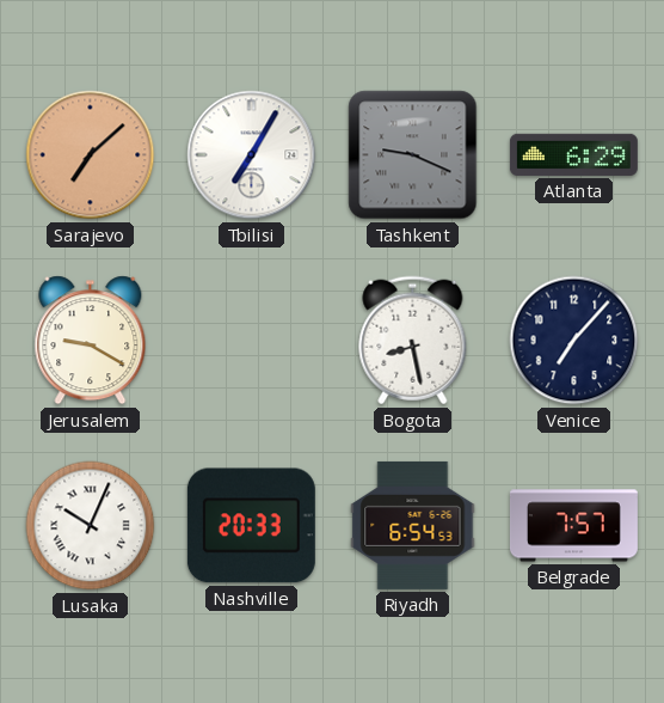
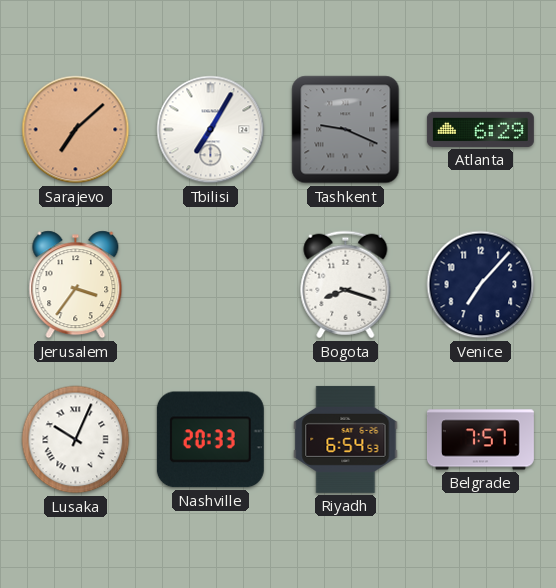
Jerusalem: 9:20 -> 3:36
Bogota: 8:28 -> 8:18
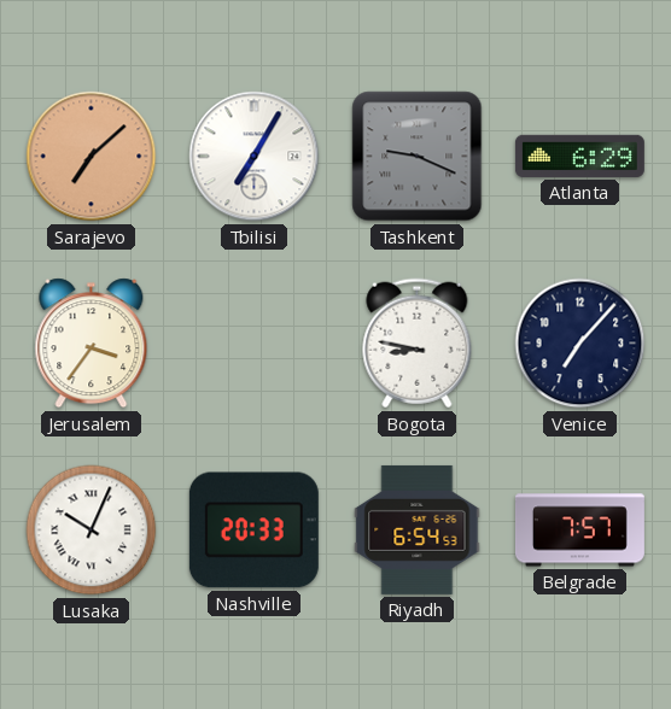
Bogota: 8:18 -> 8:47
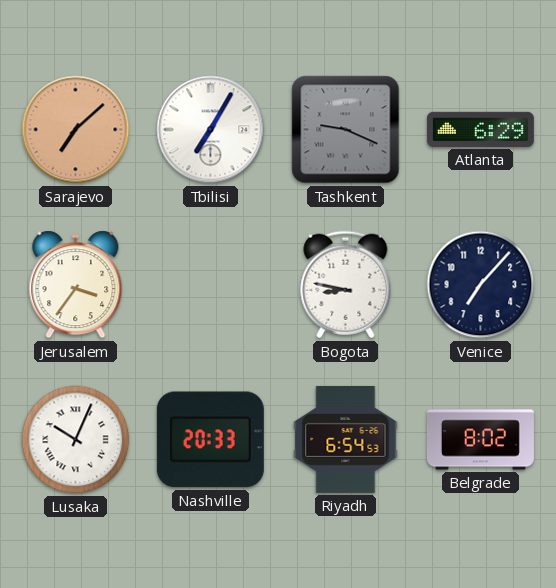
Belgrade: 7:57 -> 8:02
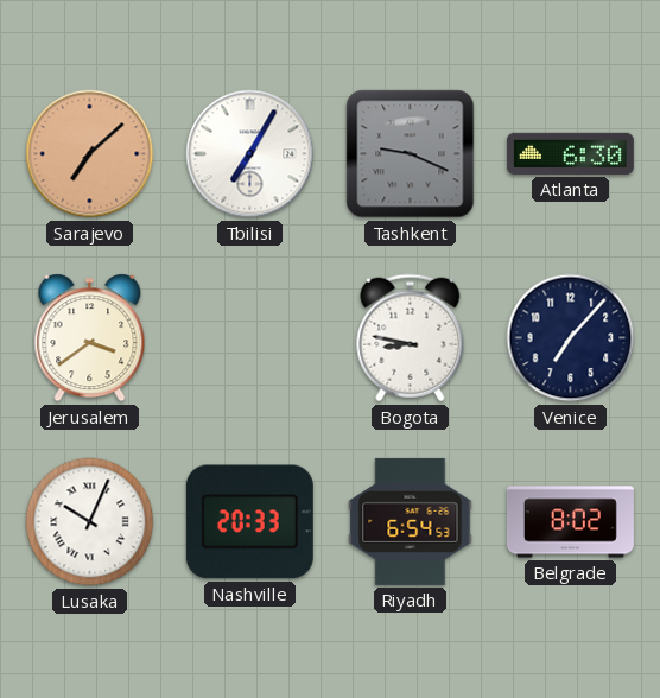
Atlanta: 6:29 -> 6:30
Jerusalem: 3:36 -> 3:39
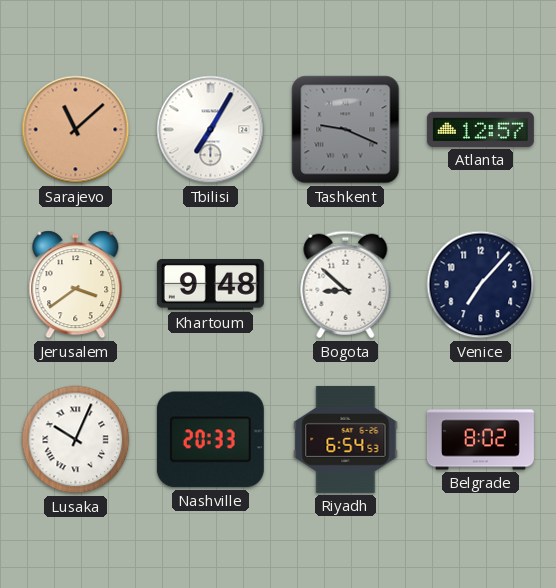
Sarajevo: 7:08 -> 11:08
Atlanta: 6:30 -> 12:57
Khartoum: none -> 9:48
Bogota: 8:47 -> 8:52
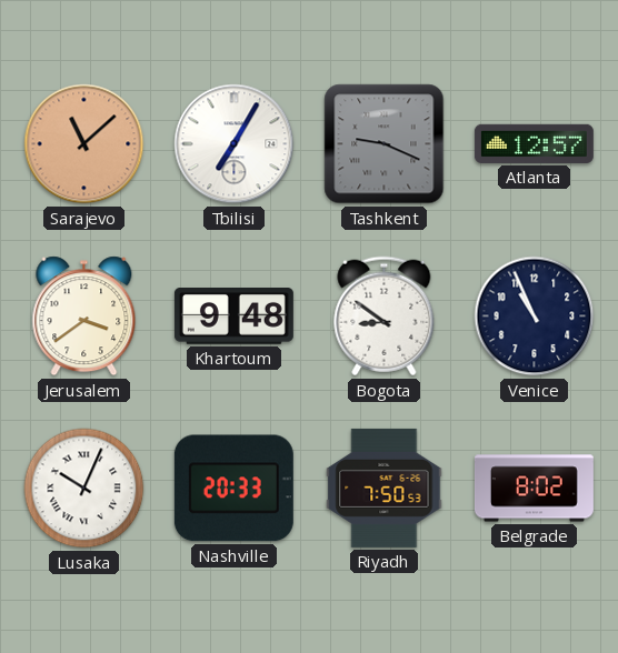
Bogota: 8:52 -> 8:51
Venice: 7:07 -> 10:56
Riyadh: 6:54 -> 7:50
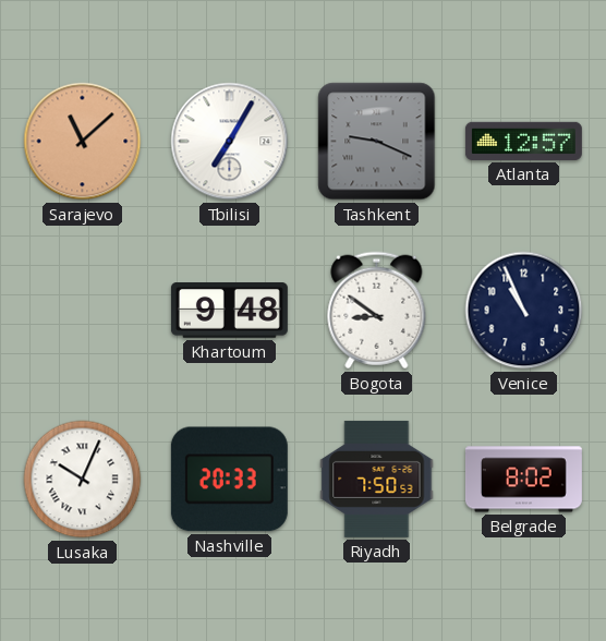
Jerusalem: 3:39 -> none
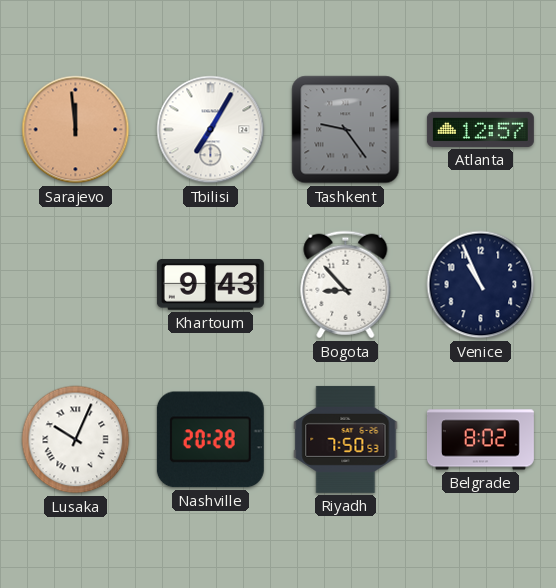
Sarajevo: 11:08 -> 11:59
Tashkent: 9:19 -> 9:24
Khartoum: 9:48 -> 9:43
Bogota: 8:51 -> 8:53
Nashville: 20:33 -> 20:28
